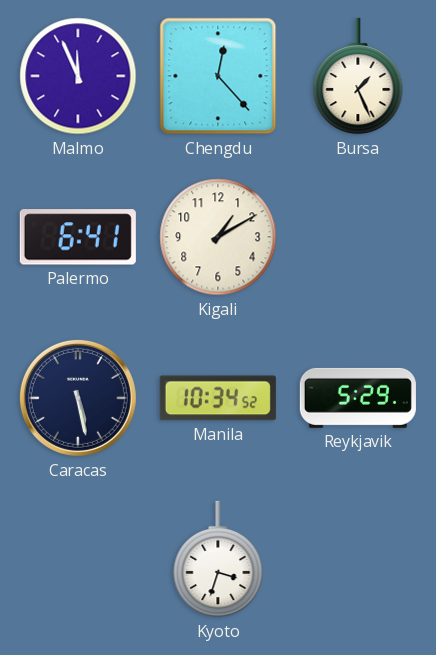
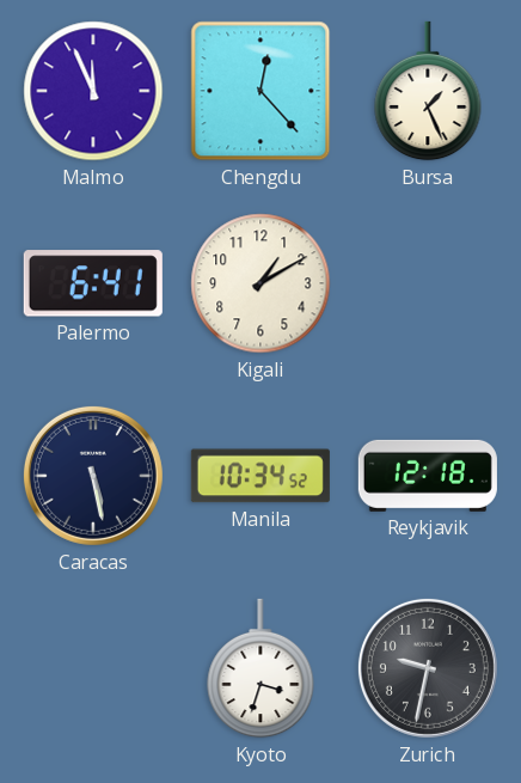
Reykjavik: 5:29 -> 12:18
Zurich: none -> 9:32
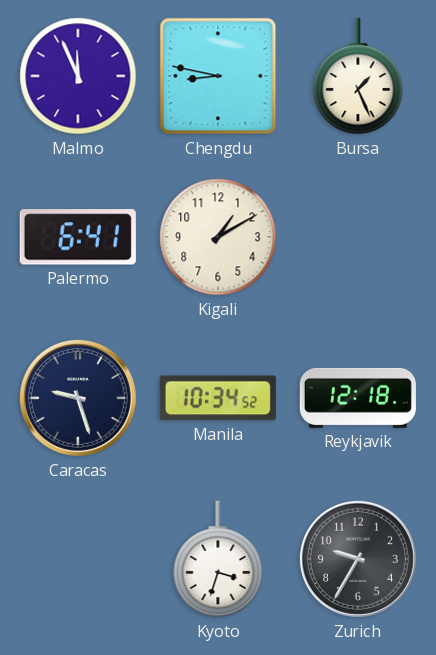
Chengdu: 12:23 -> 8:47
Caracas: 5:28 -> 9:27
Zurich: 9:32 -> 9:35
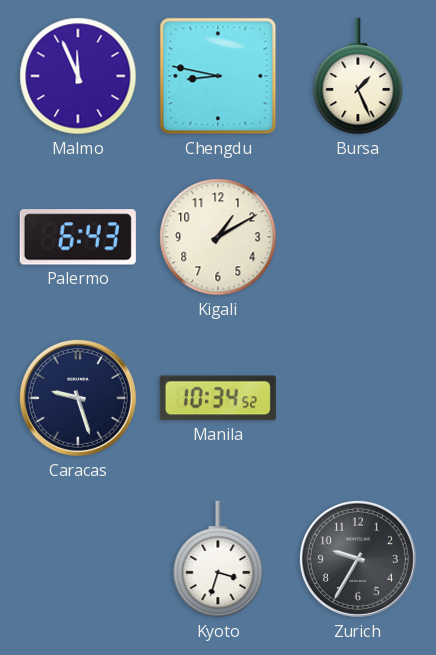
Palermo: 6:41 -> 6:43
Reykjavik: 12:18 -> none
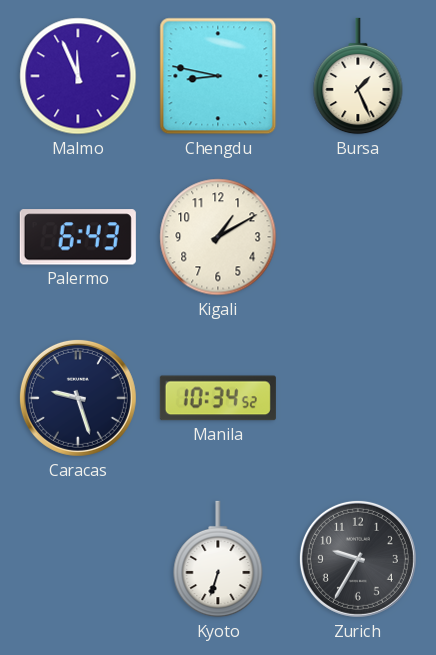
Kyoto: 3:33 -> 6:33
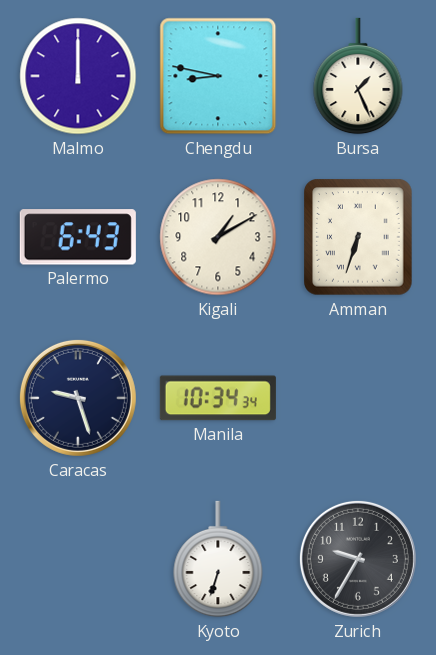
Malmo: 11:56 -> 12:00
Amman: none -> 6:33
Manila: 10:34:52 -> 10:34:34
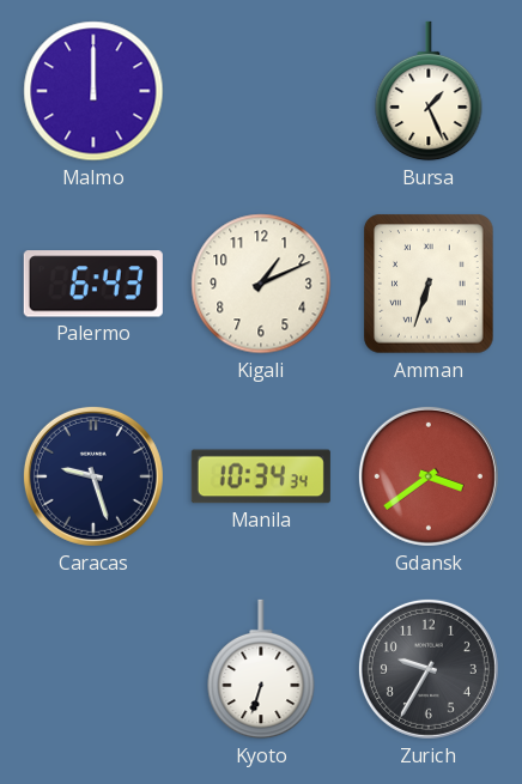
Chengdu: 8:47 -> none
Kigali: 1:10 -> 1:11
Gdansk: none -> 3:39
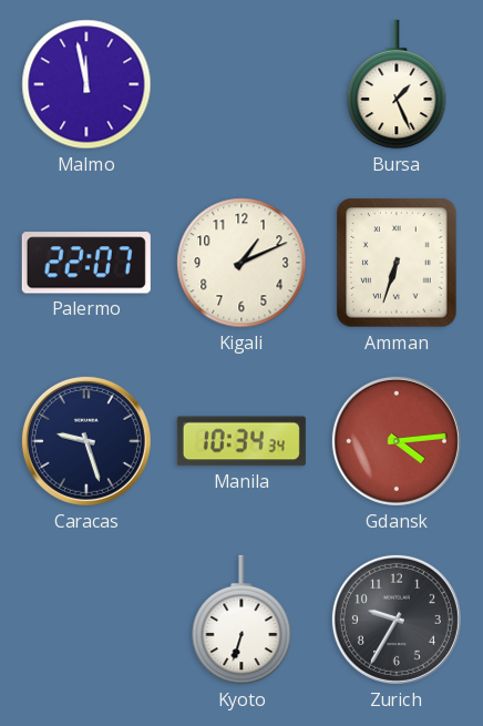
Malmo: 12:00 -> 11:58
Palermo: 6:43 -> 22:07
Gdansk: 3:39 -> 4:14
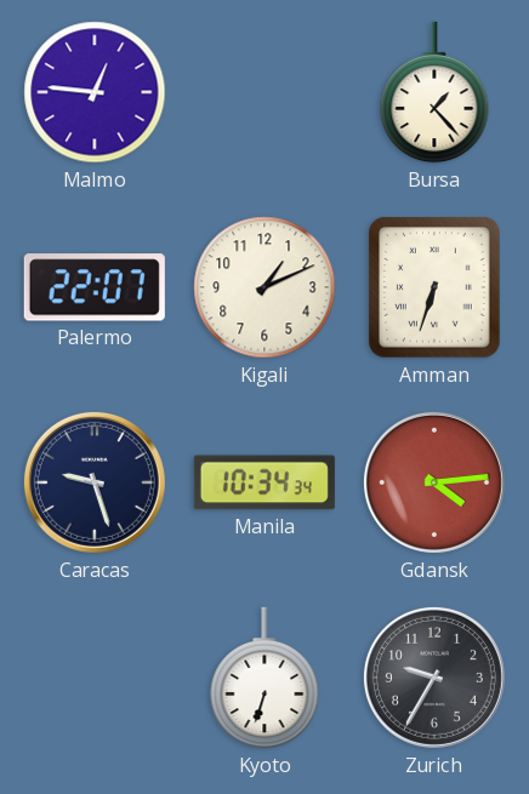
Malmo: 11:58 -> 12:46
Bursa: 1:26 -> 1:23
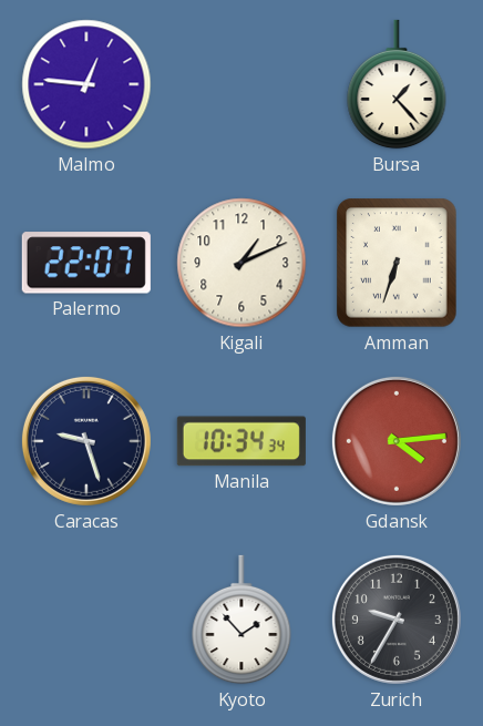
Kyoto: 6:33 -> 1:53
